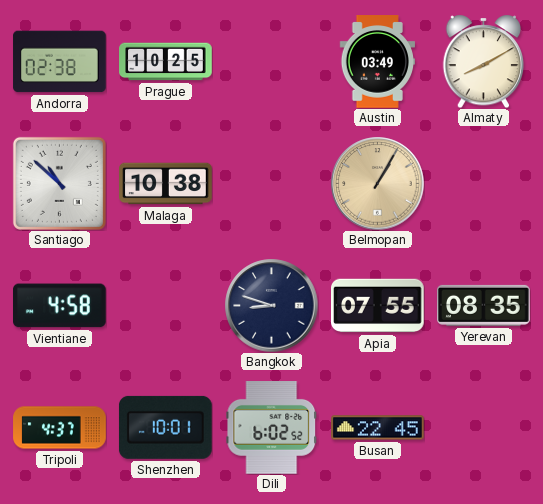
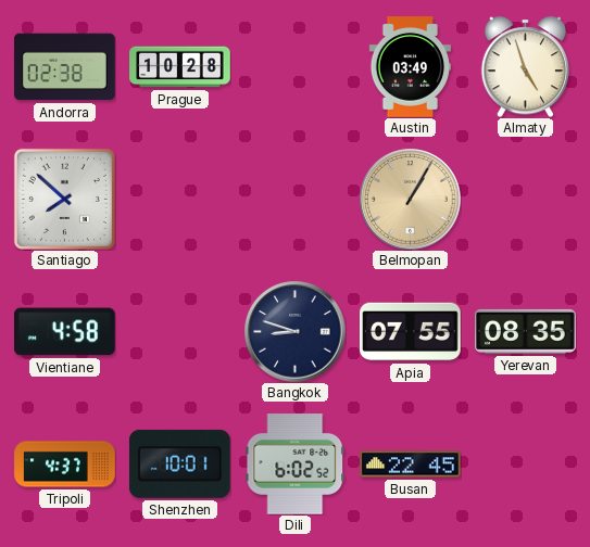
Prague: 10:25 -> 10:28
Almaty: 8:10 -> 4:57
Santiago: 10:52 -> 7:52
Malaga: 10:38 -> none
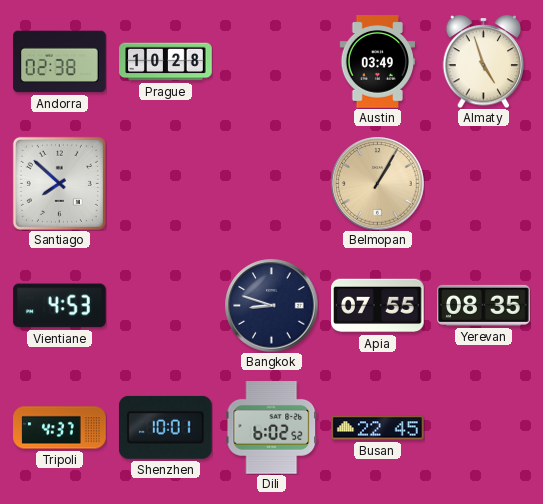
Vientiane: 4:58 -> 4:53
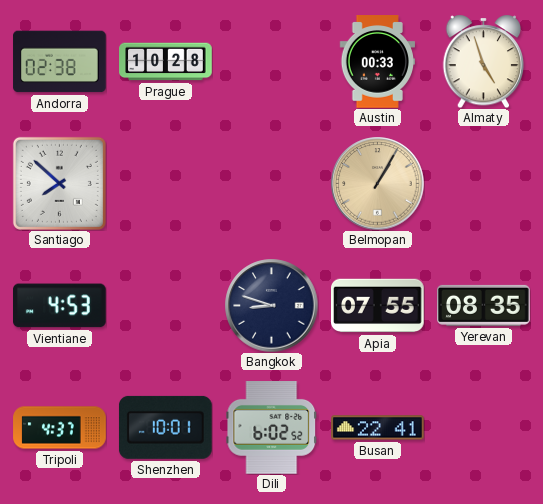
Austin: 03:49 -> 00:33
Busan: 22:45 -> 22:41
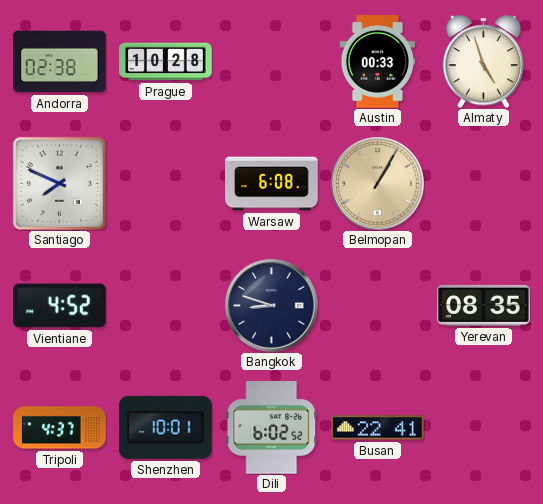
Santiago: 7:52 -> 7:49
Warsaw: none -> 6:08
Vientiane: 4:53 -> 4:52
Apia: 07:55 -> none
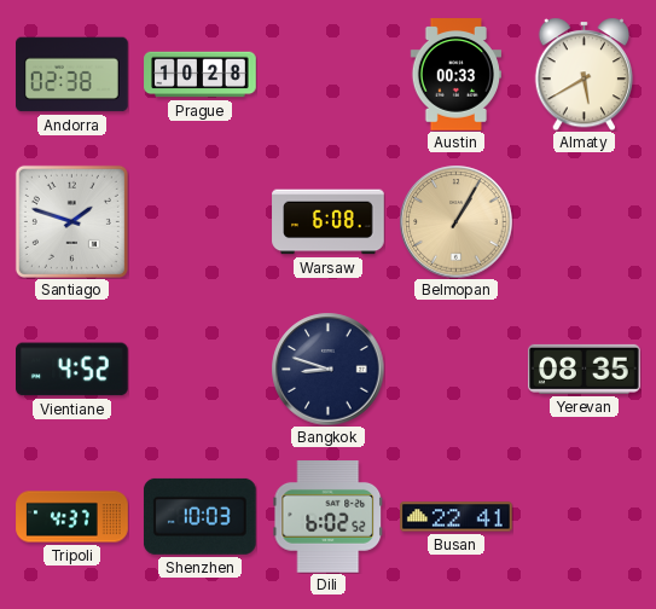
Almaty: 4:57 -> 5:40
Santiago: 7:49 -> 1:48
Shenzhen: 10:01 -> 10:03
